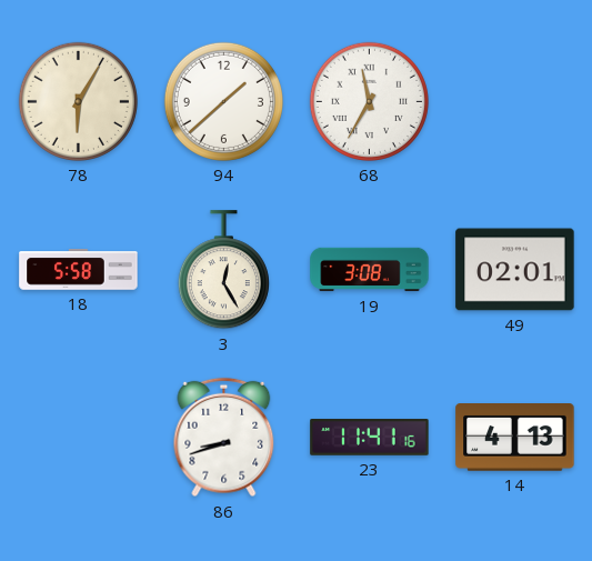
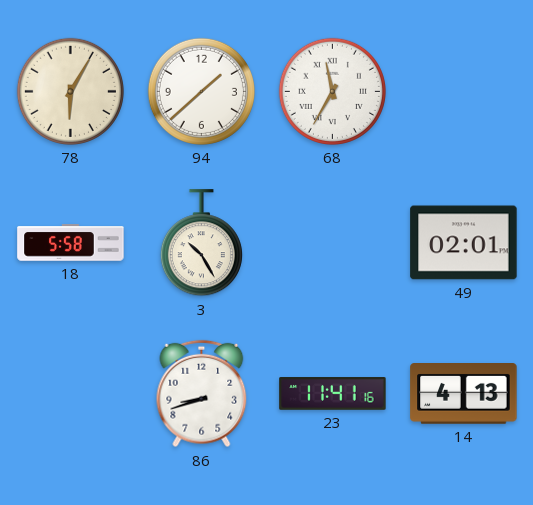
3: 12:25 -> 10:25
19: 3:08 -> none
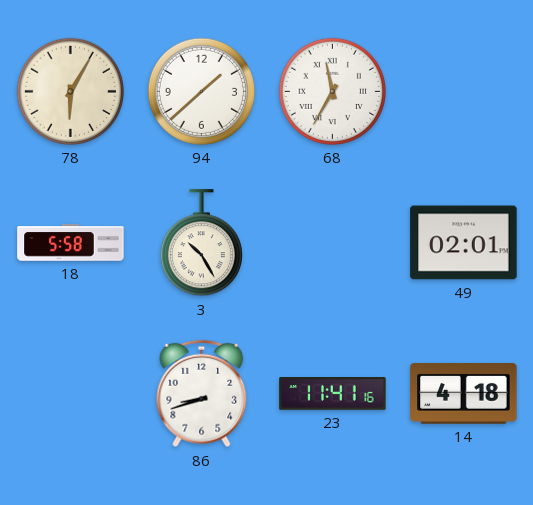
14: 4:13 -> 4:18
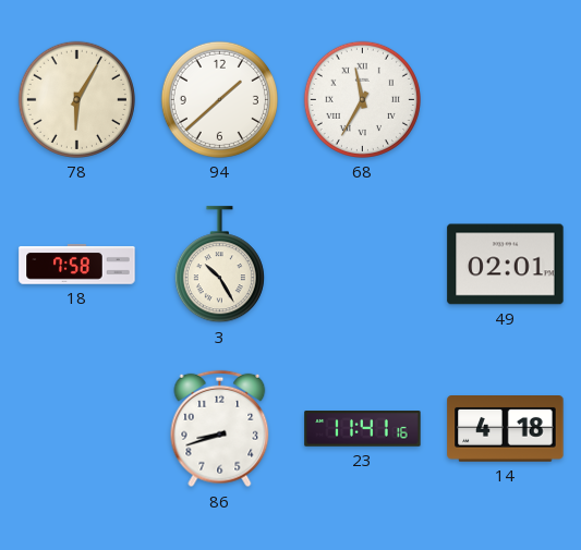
18: 5:58 -> 7:58
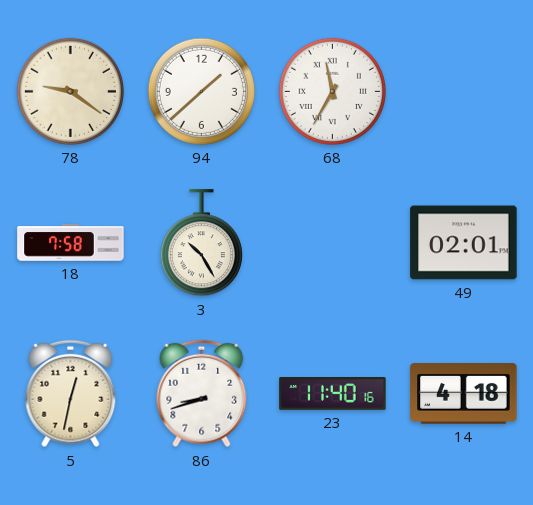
78: 6:05 -> 9:21
5: none -> 12:32
23: 11:41 -> 11:40
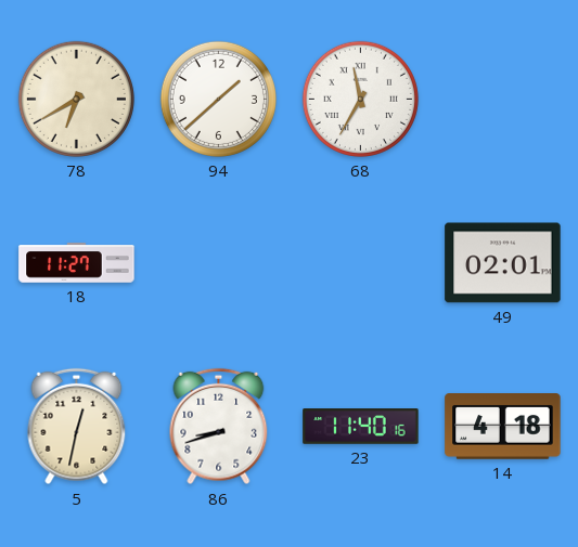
78: 9:21 -> 6:40
18: 7:58 -> 11:27
3: 10:25 -> none
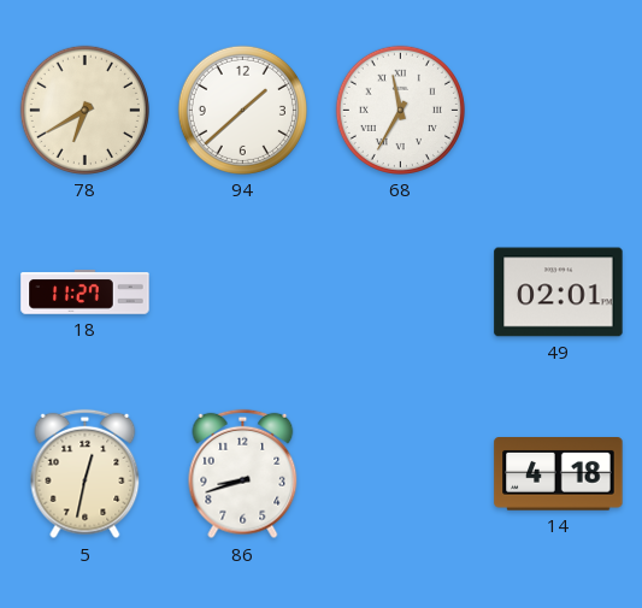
23: 11:40 -> none
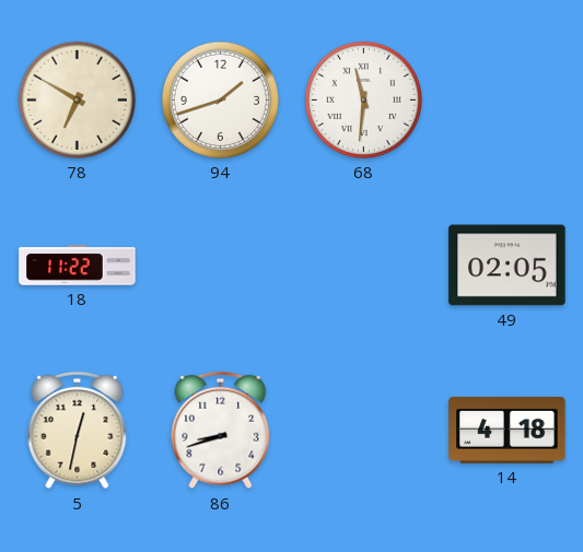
78: 6:40 -> 6:50
94: 1:38 -> 1:42
68: 11:35 -> 11:31
18: 11:27 -> 11:22
49: 02:01 -> 02:05
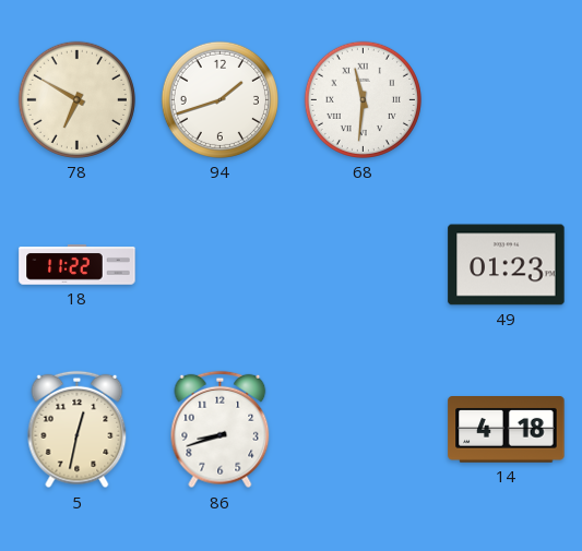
49: 02:05 -> 01:23
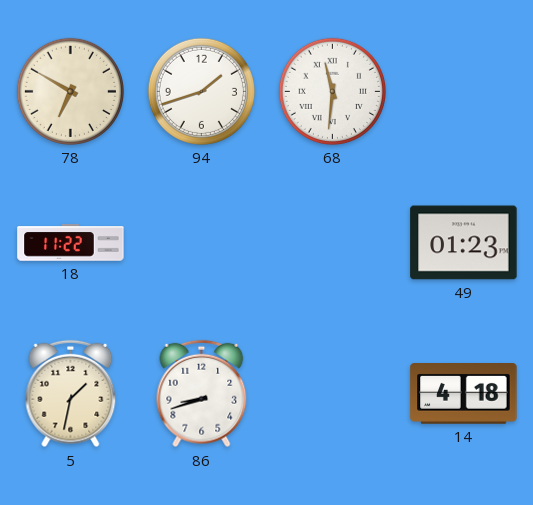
5: 12:32 -> 1:32
